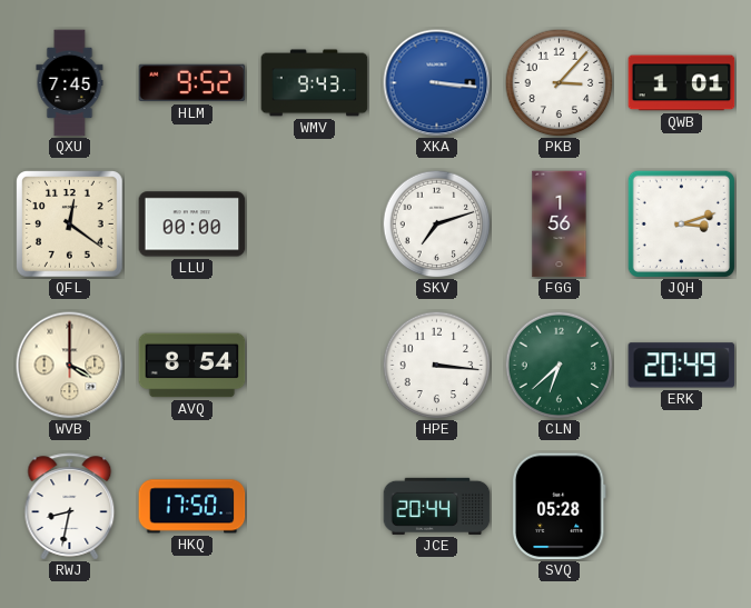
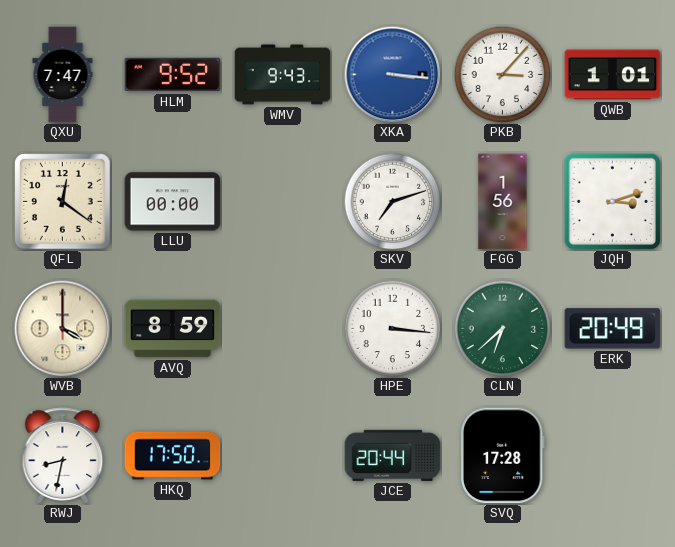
QXU: 7:45 -> 7:47
AVQ: 8:54 -> 8:59
SVQ: 05:28 -> 17:28
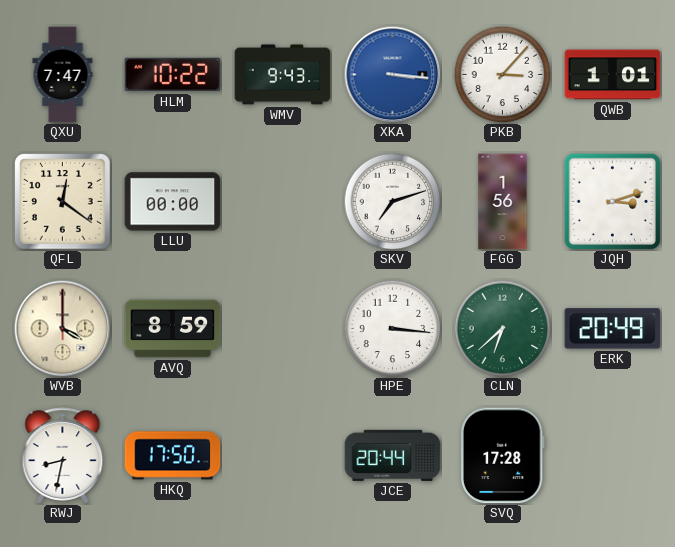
HLM: 9:52 -> 10:22
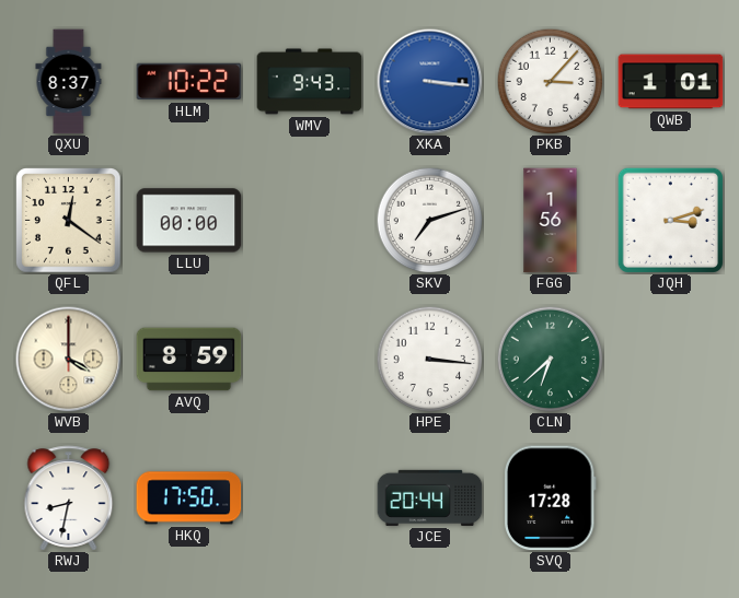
QXU: 7:47 -> 8:37
ERK: 20:49 -> none
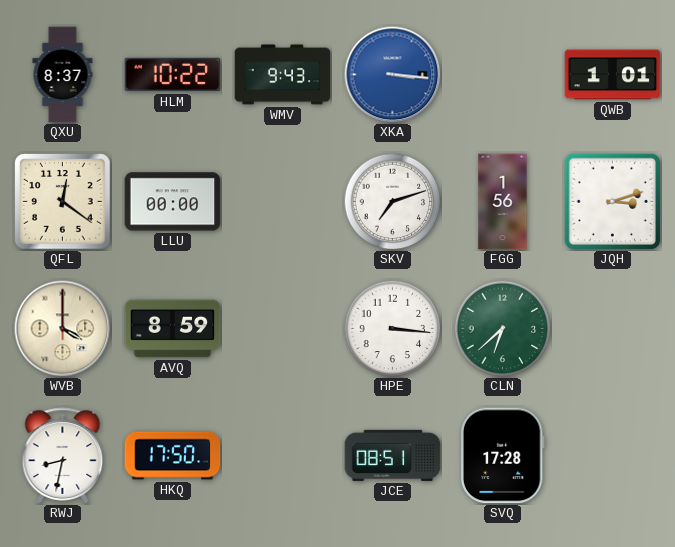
PKB: 3:07 -> none
JCE: 20:44 -> 08:51
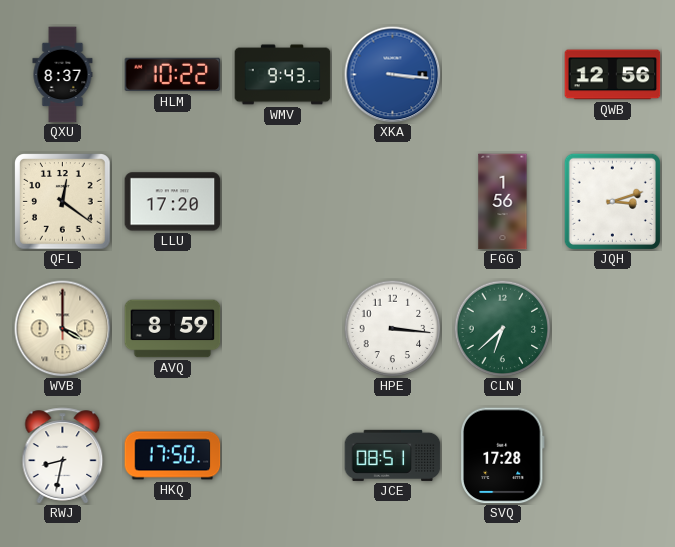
QWB: 1:01 -> 12:56
LLU: 00:00 -> 17:20
SKV: 7:12 -> none
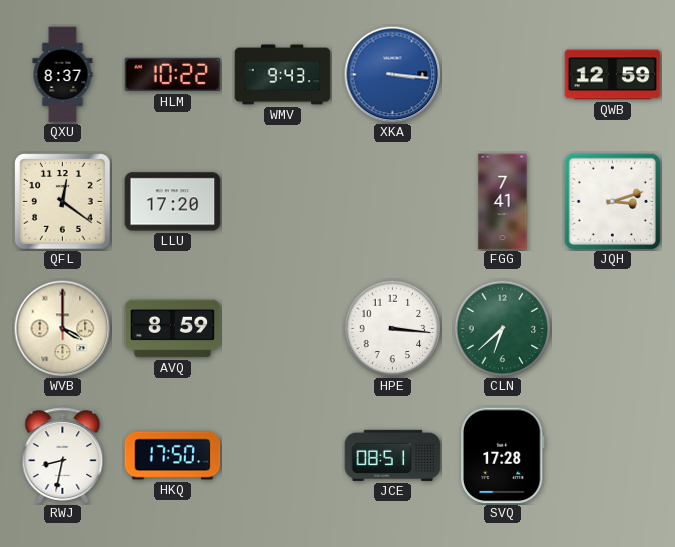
QWB: 12:56 -> 12:59
FGG: 1:56 -> 7:41
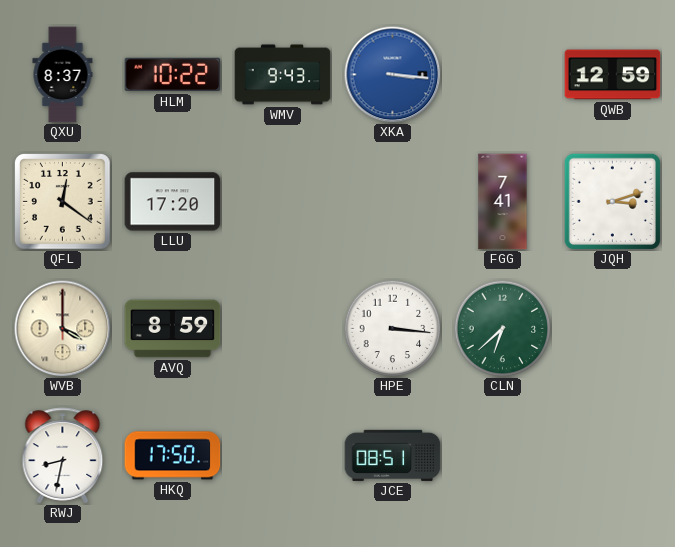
SVQ: 17:28 -> none
